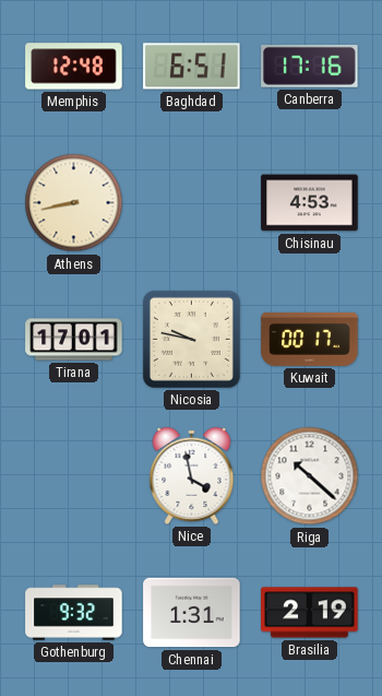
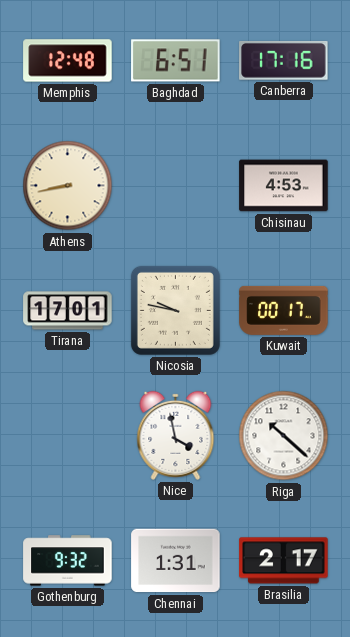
Brasilia: 2:19 -> 2:17
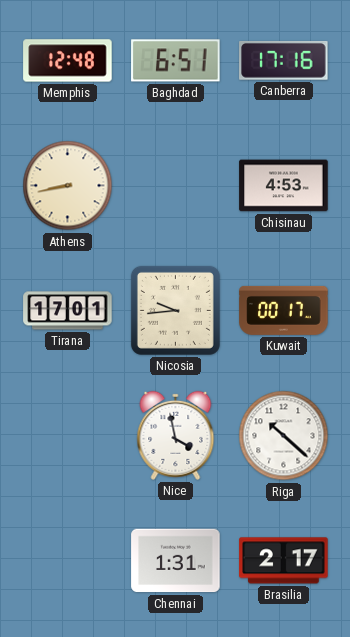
Nicosia: 9:47 -> 9:44
Gothenburg: 9:32 -> none
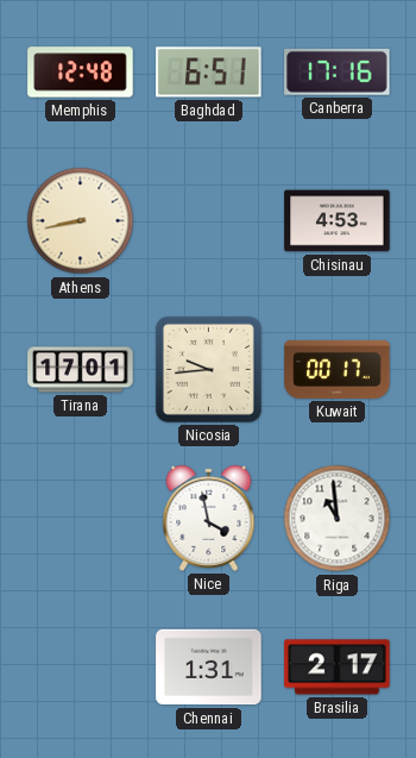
Riga: 10:22 -> 10:59
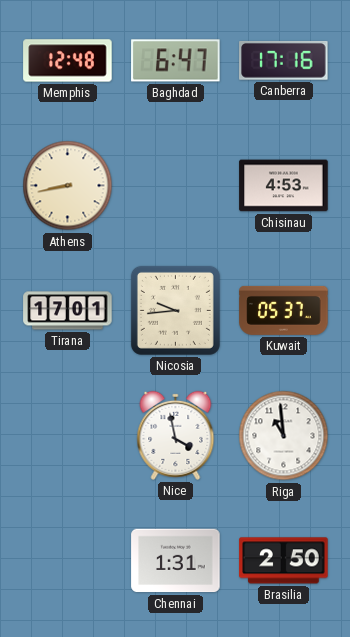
Baghdad: 6:51 -> 6:47
Kuwait: 00:17 -> 05:37
Brasilia: 2:17 -> 2:50
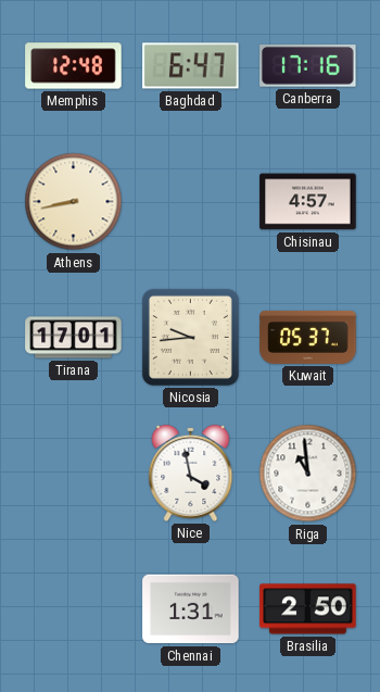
Chisinau: 4:53 -> 4:57
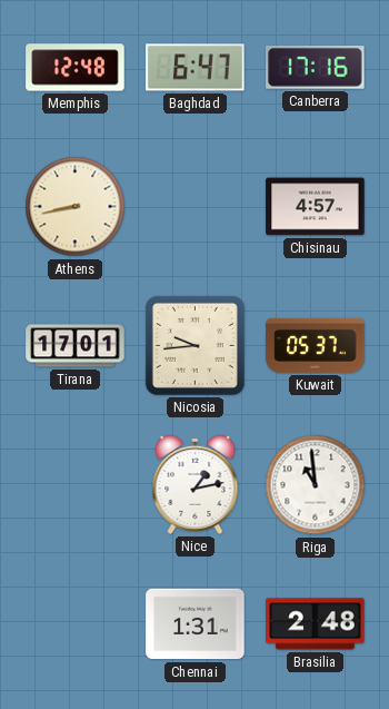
Nice: 3:58 -> 1:13
Brasilia: 2:50 -> 2:48
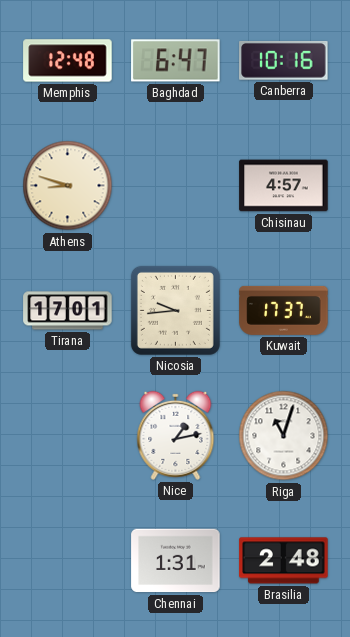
Canberra: 17:16 -> 10:16
Athens: 8:43 -> 8:48
Kuwait: 05:37 -> 17:37
Riga: 10:59 -> 11:03
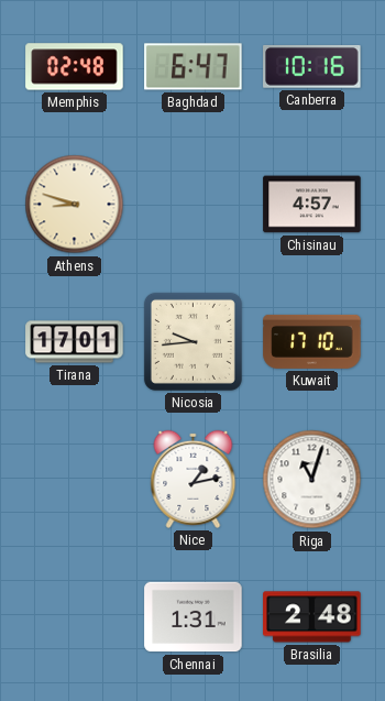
Memphis: 12:48 -> 02:48
Kuwait: 17:37 -> 17:10
